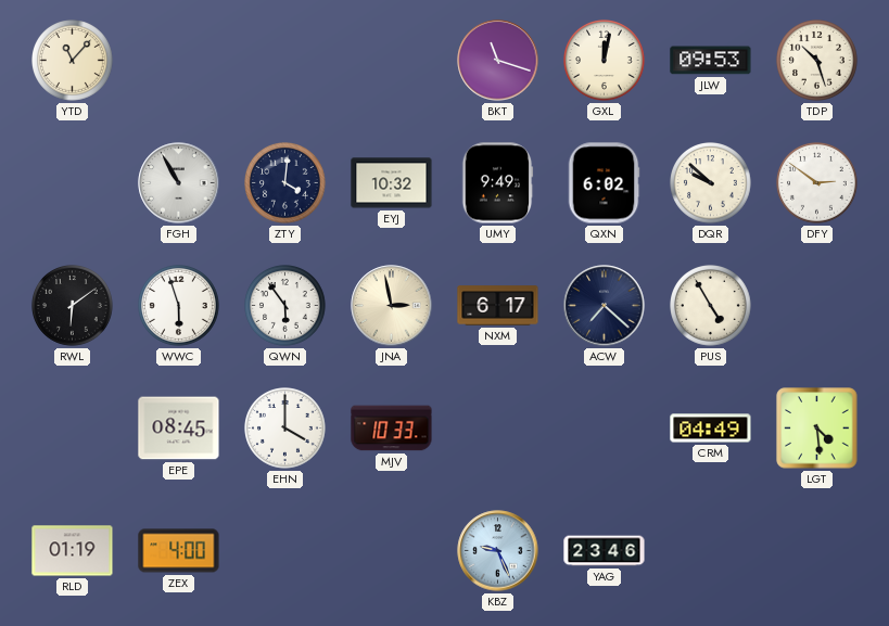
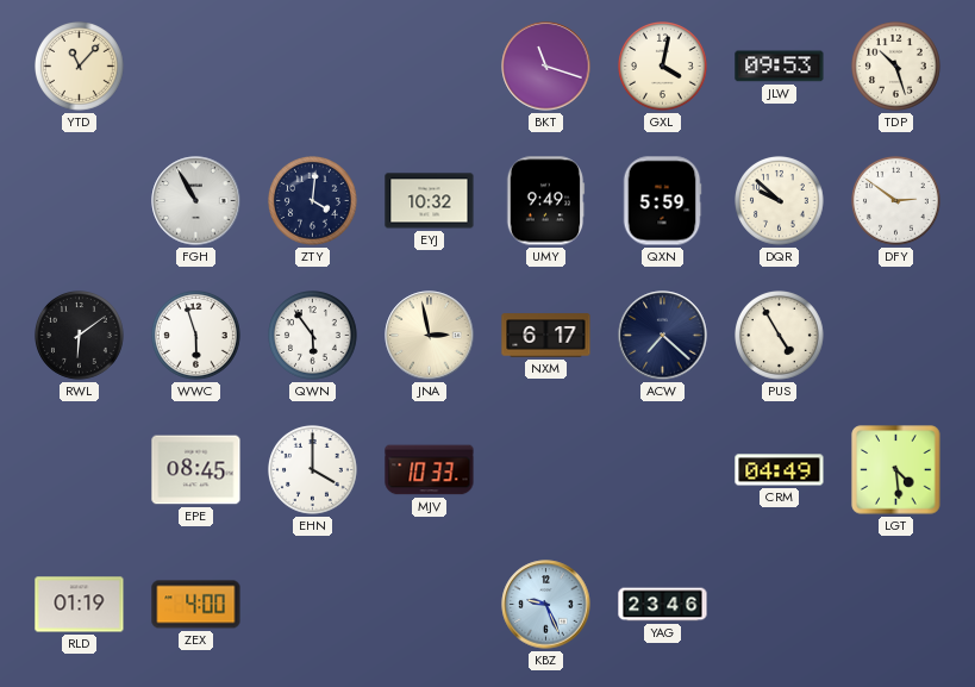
GXL: 12:02 -> 4:02
QXN: 6:02 -> 5:59
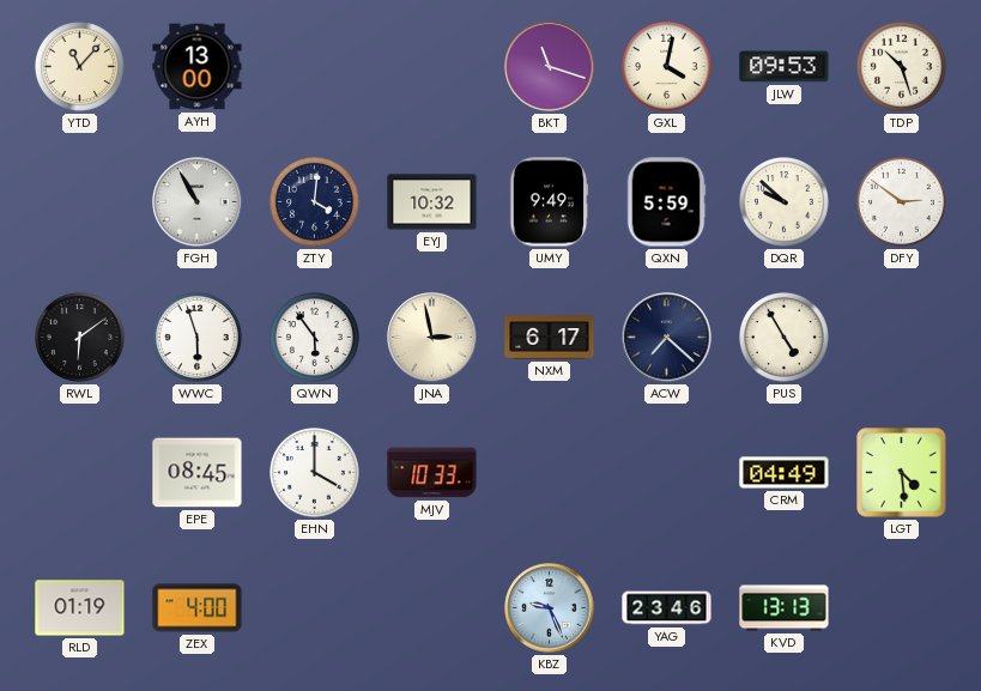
AYH: none -> 13:00
KVD: none -> 13:13
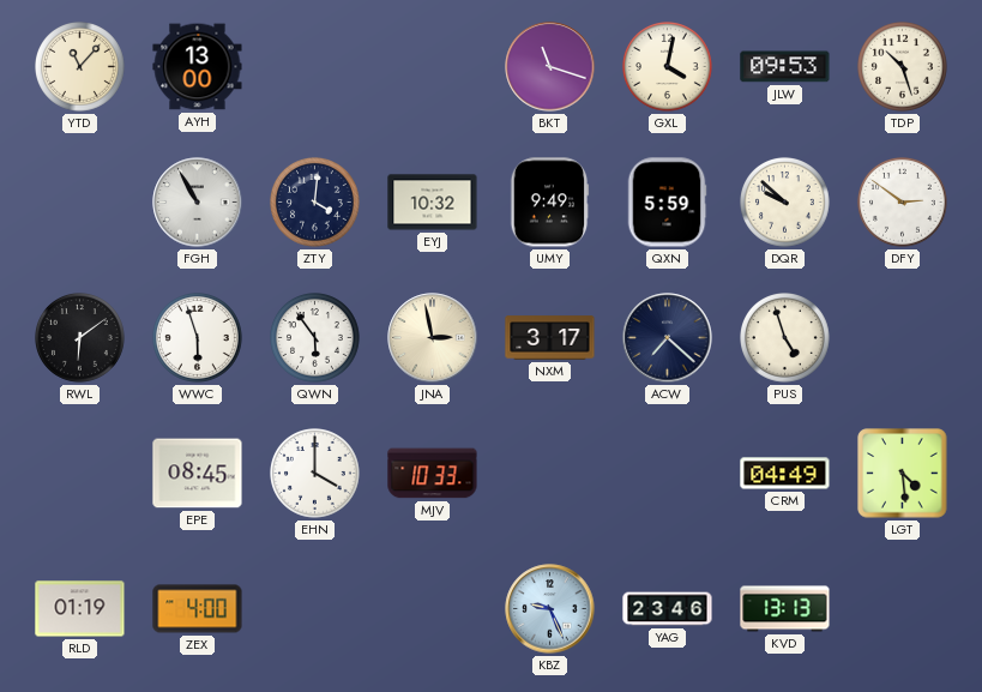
NXM: 6:17 -> 3:17
PUS: 4:55 -> 4:57
